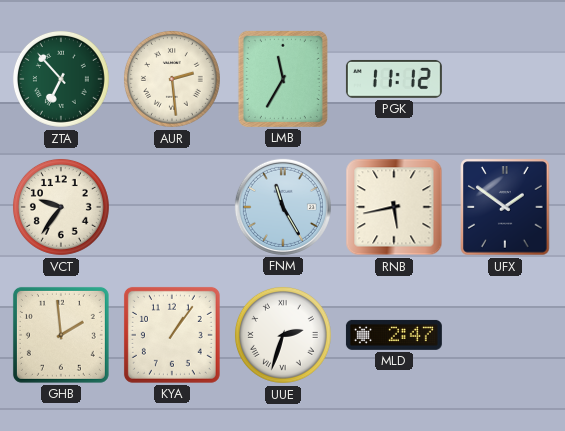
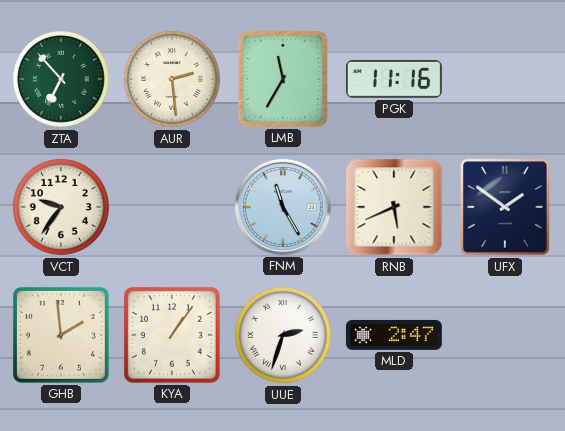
PGK: 11:12 -> 11:16
RNB: 5:43 -> 5:41
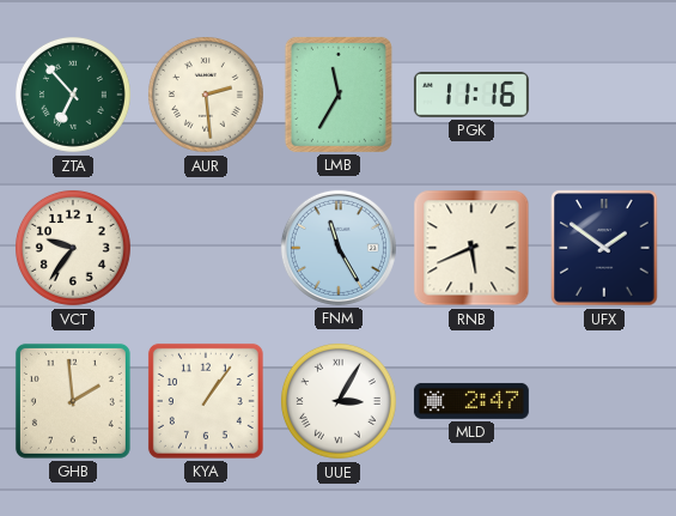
UUE: 2:33 -> 3:05
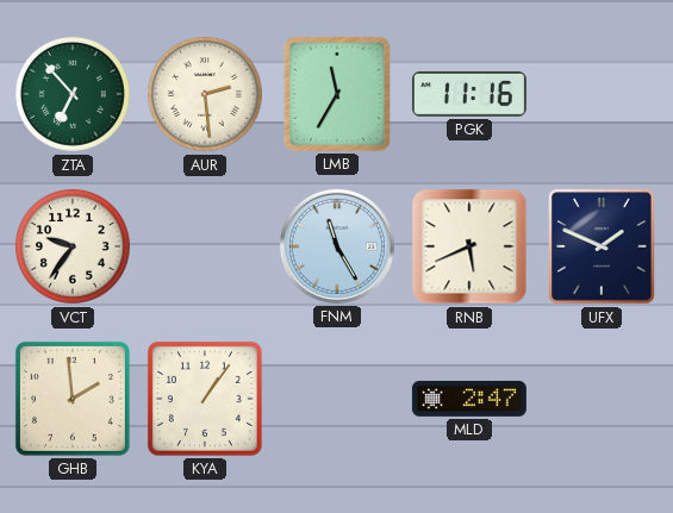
UFX: 1:51 -> 1:49
UUE: 3:05 -> none
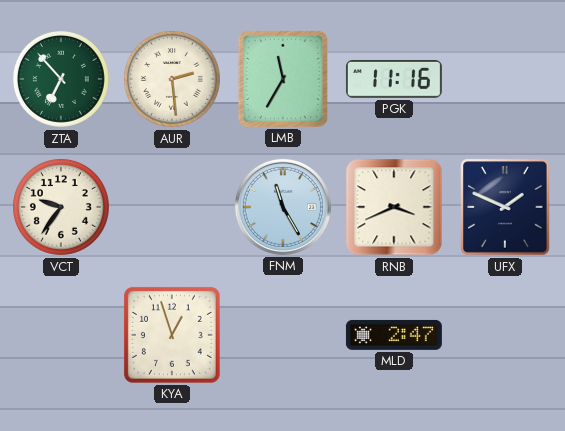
RNB: 5:41 -> 3:41
GHB: 1:59 -> none
KYA: 1:06 -> 12:57
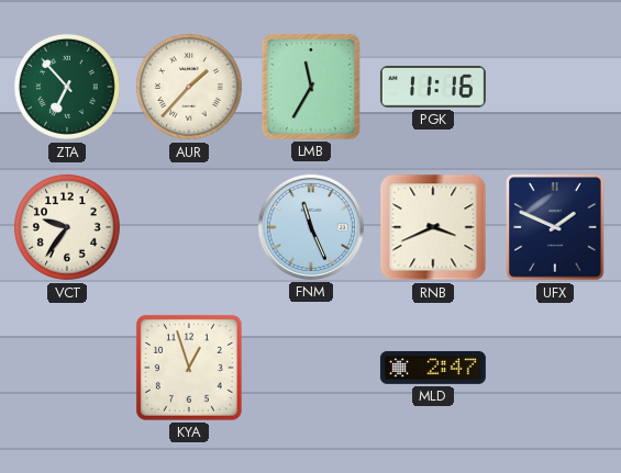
AUR: 2:29 -> 1:37
FNM: 11:25 -> 11:26
